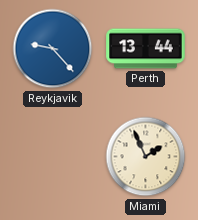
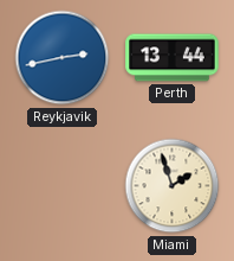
Reykjavik: 9:23 -> 2:43
Miami: 1:56 -> 1:57
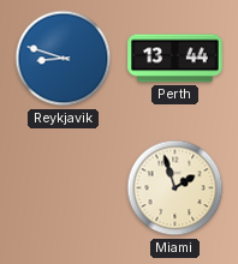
Reykjavik: 2:43 -> 8:48
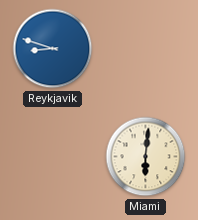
Perth: 13:44 -> none
Miami: 1:57 -> 6:01
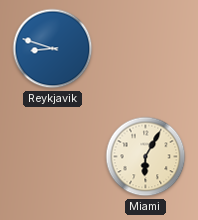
Miami: 6:01 -> 6:05
